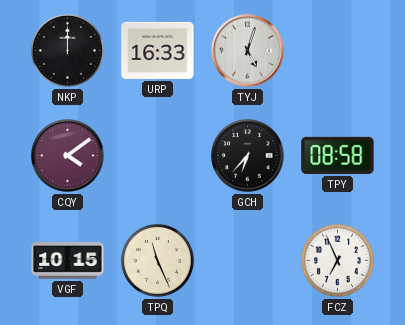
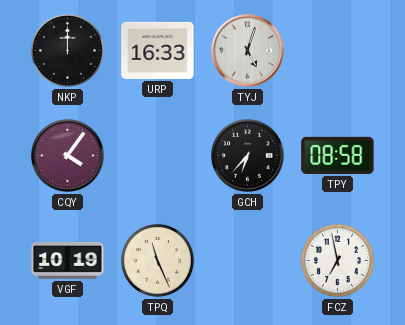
CQY: 4:09 -> 4:06
VGF: 10:15 -> 10:19
FCZ: 6:56 -> 6:58
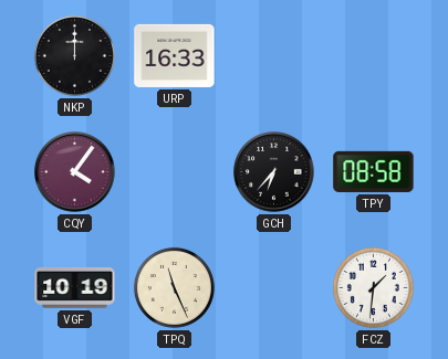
TYJ: 5:03 -> none
FCZ: 6:58 -> 1:31
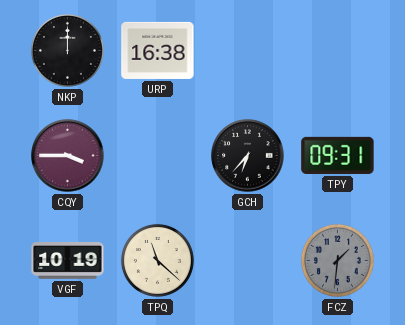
URP: 16:33 -> 16:38
CQY: 4:06 -> 3:45
TPY: 08:58 -> 09:31
TPQ: 11:26 -> 11:22
FCZ dial: white -> grey
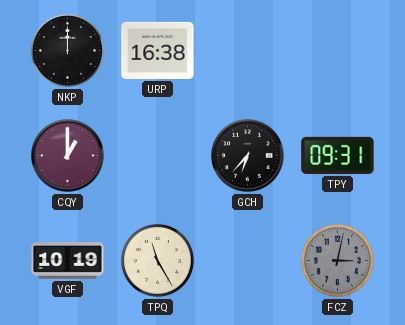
CQY: 3:45 -> 1:00
TPQ: 11:22 -> 11:25
FCZ: 1:31 -> 3:02
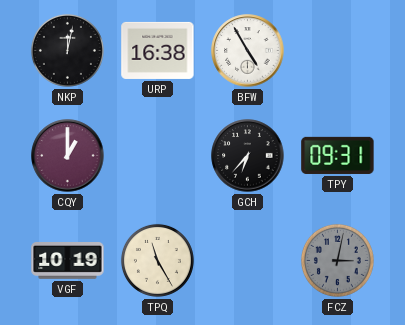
NKP: 12:00 -> 12:02
BFW: none -> 4:55
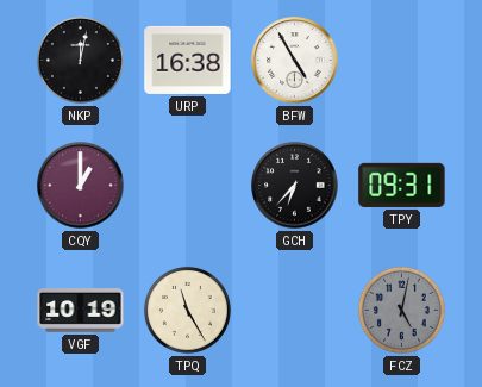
FCZ: 3:02 -> 5:02
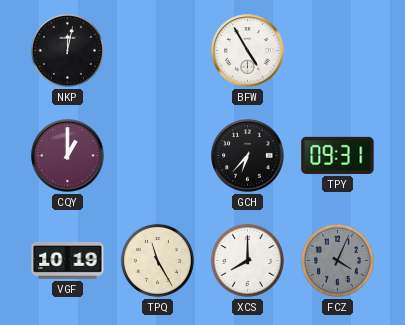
URP: 16:38 -> none
XCS: none -> 8:00
FCZ: 5:02 -> 4:04
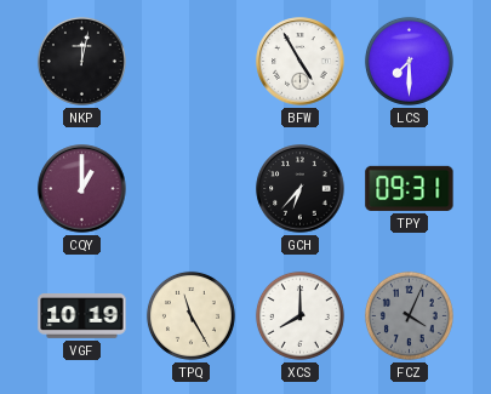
LCS: none -> 7:30
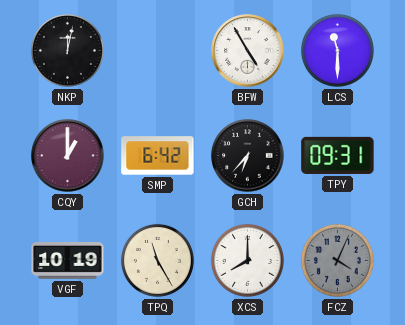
LCS: 7:30 -> 11:30
SMP: none -> 6:42
